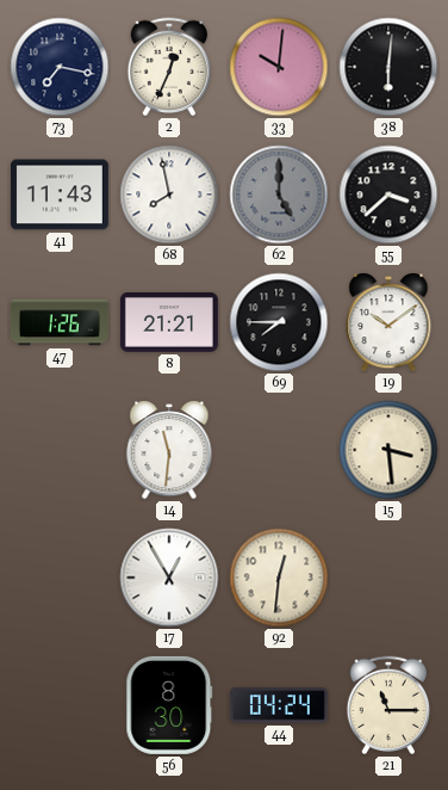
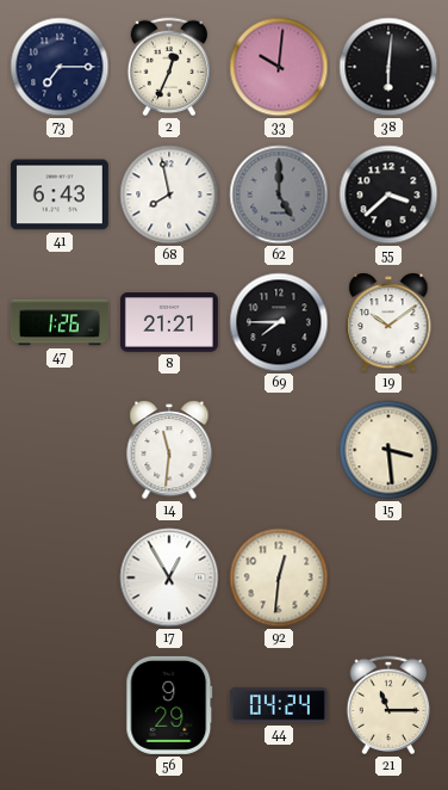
73: 7:17 -> 7:15
41: 11:43 -> 6:43
56: 8:30 -> 9:29
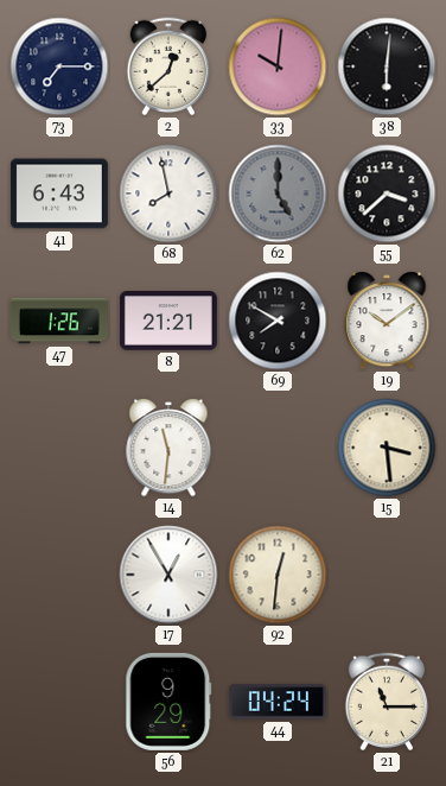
2: 12:34 -> 12:38
69: 7:45 -> 7:50
